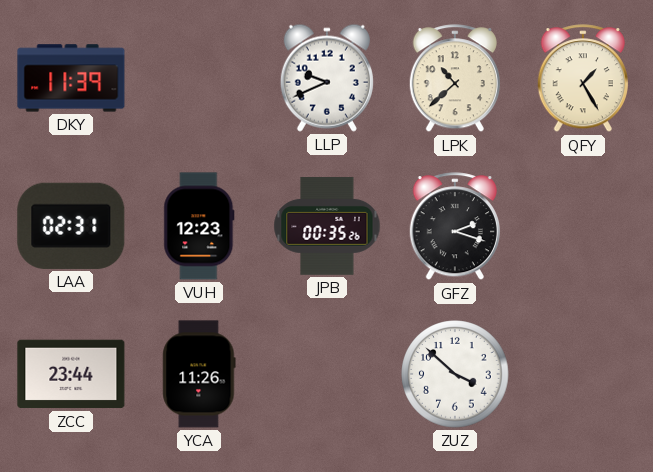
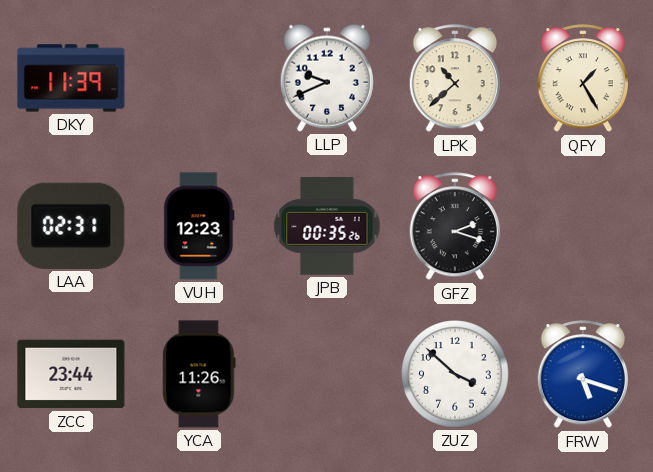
FRW: none -> 5:18
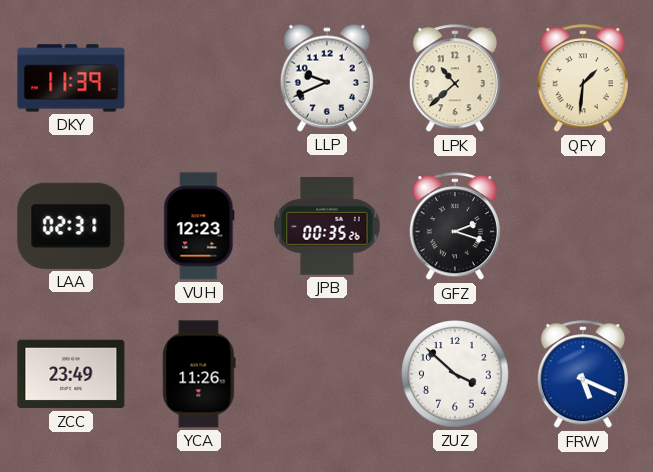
QFY: 1:25 -> 1:31
ZCC: 23:44 -> 23:49
FRW: 5:18 -> 5:19
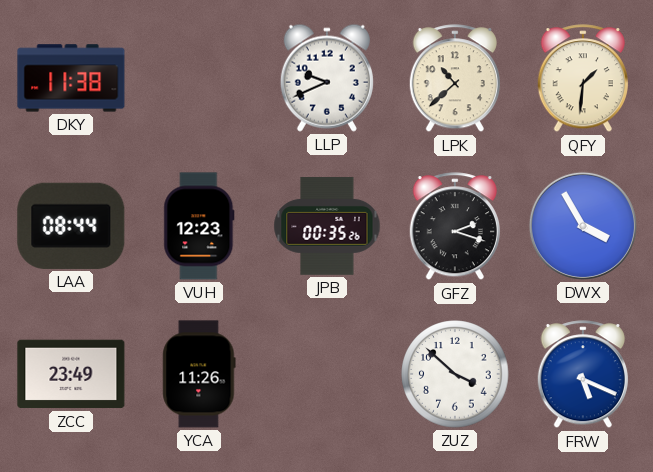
DKY: 11:39 -> 11:38
LAA: 02:31 -> 08:44
DWX: none -> 3:55
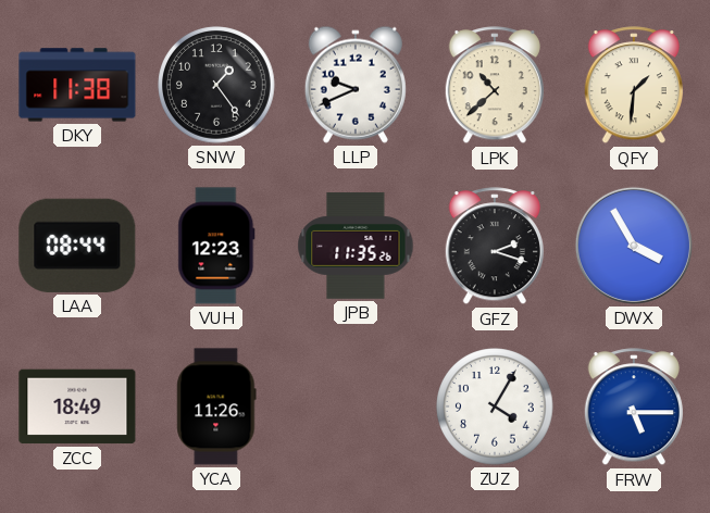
SNW: none -> 1:24
JPB: 00:35 -> 11:35
ZCC: 23:49 -> 18:49
ZUZ: 3:52 -> 4:05
FRW: 5:19 -> 5:15
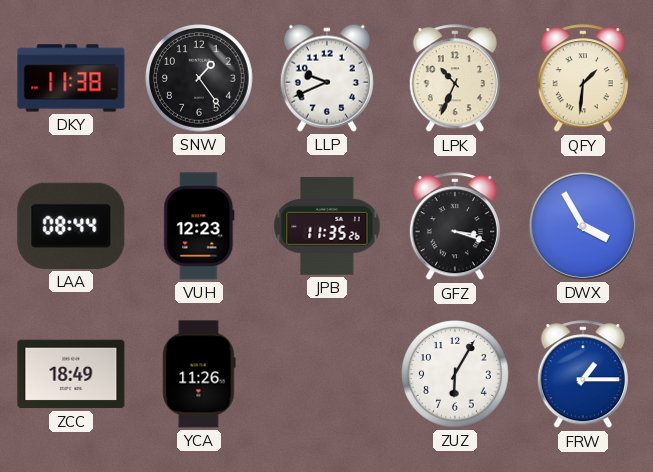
LPK: 10:38 -> 10:34
GFZ: 2:18 -> 3:18
ZUZ: 4:05 -> 6:05
FRW: 5:15 -> 1:15
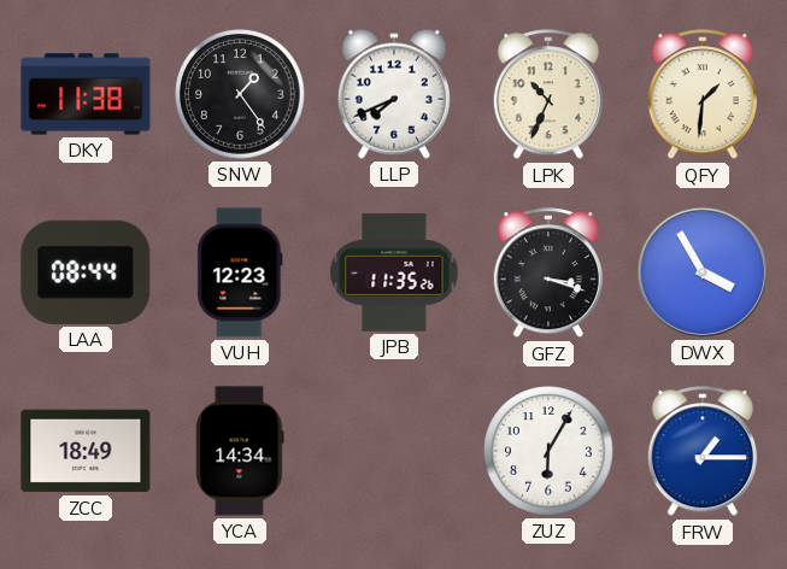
LLP: 9:41 -> 7:41
YCA: 11:26 -> 14:34
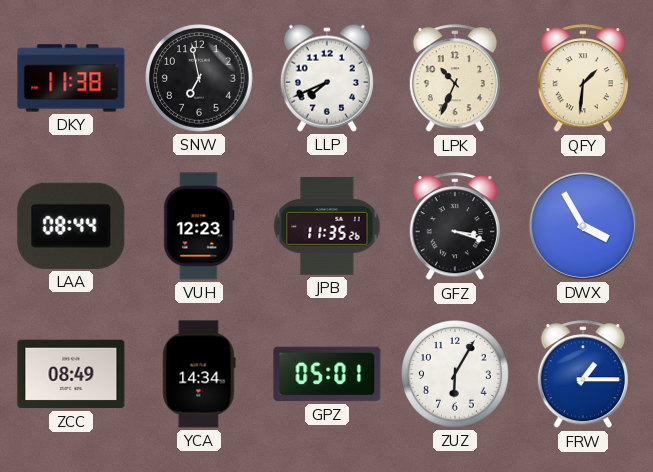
SNW: 1:24 -> 6:58
ZCC: 18:49 -> 08:49
GPZ: none -> 05:01
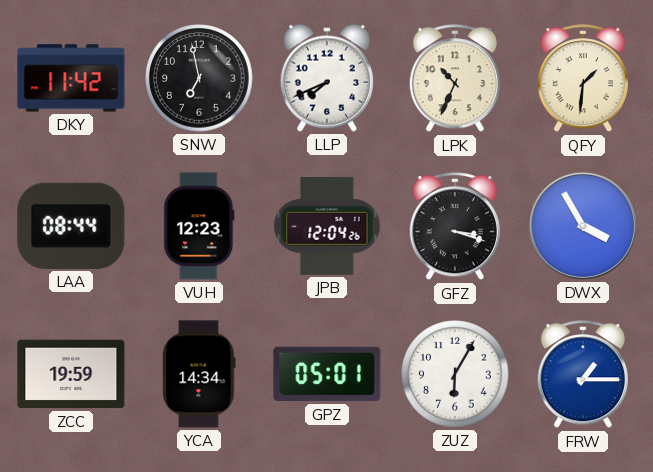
DKY: 11:38 -> 11:42
JPB: 11:35 -> 12:04
ZCC: 08:49 -> 19:59
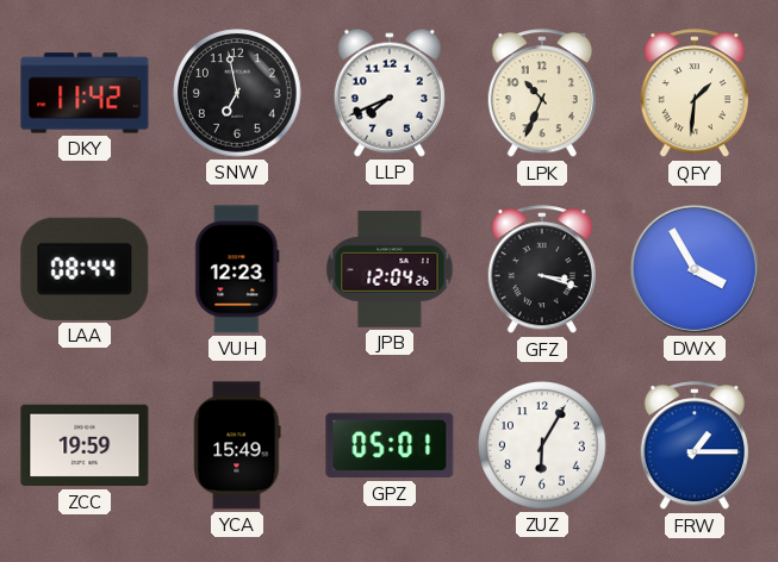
YCA: 14:34 -> 15:49
